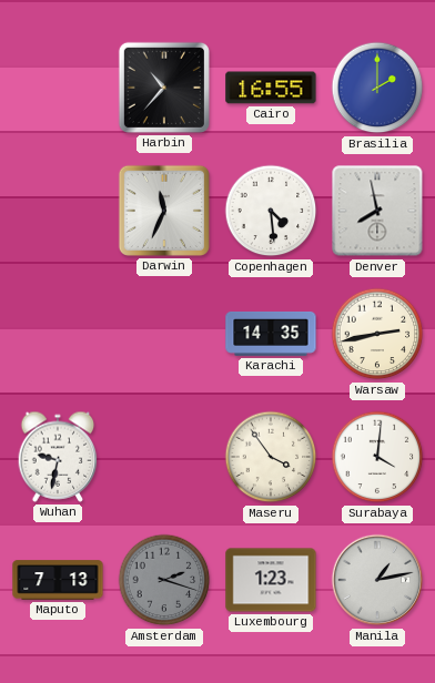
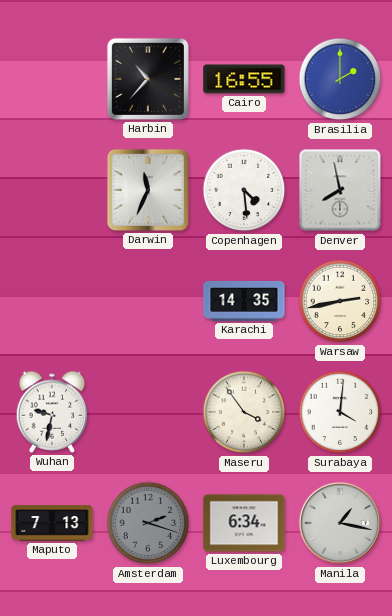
Luxembourg: 1:23 -> 6:34
Manila: 1:13 -> 1:17
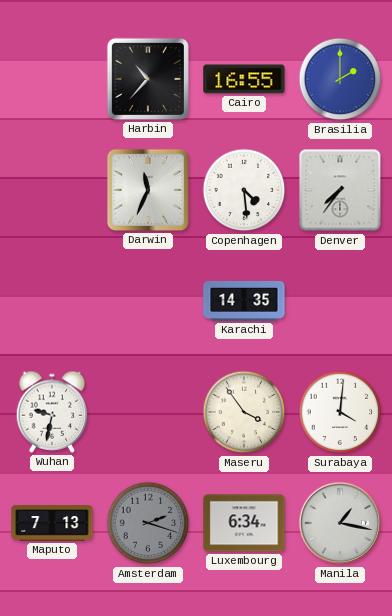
Denver: 7:58 -> 7:36
Warsaw: 2:43 -> none
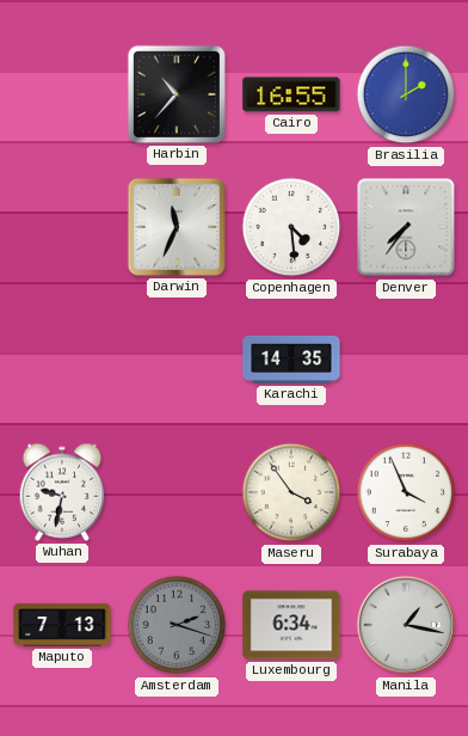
Surabaya: 4:01 -> 3:56
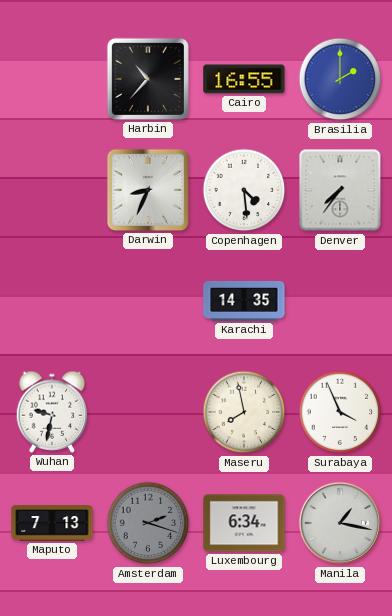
Darwin: 11:34 -> 8:34
Maseru: 3:54 -> 7:58
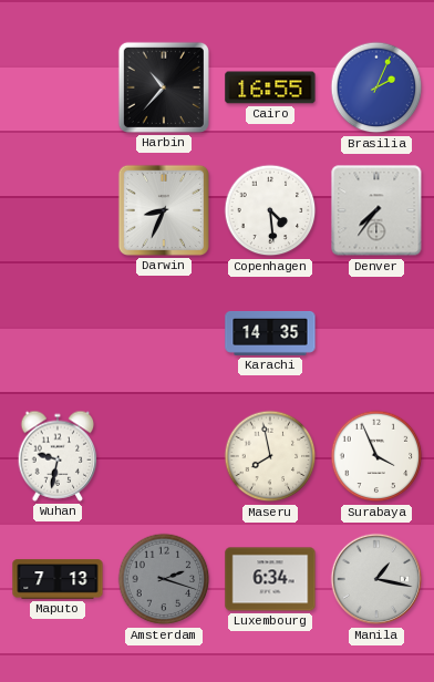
Brasilia: 2:00 -> 2:04
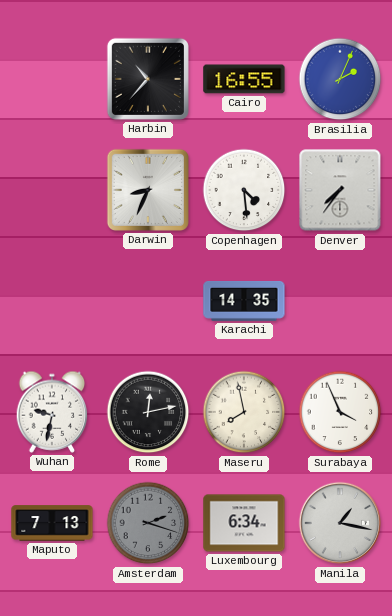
Rome: none -> 12:13
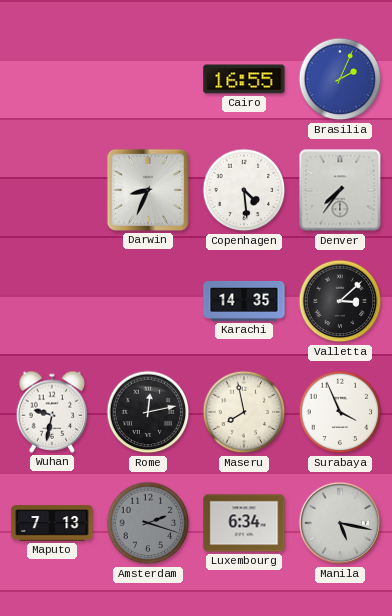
Harbin: 10:37 -> none
Valletta: none -> 3:08
Manila: 1:17 -> 5:17
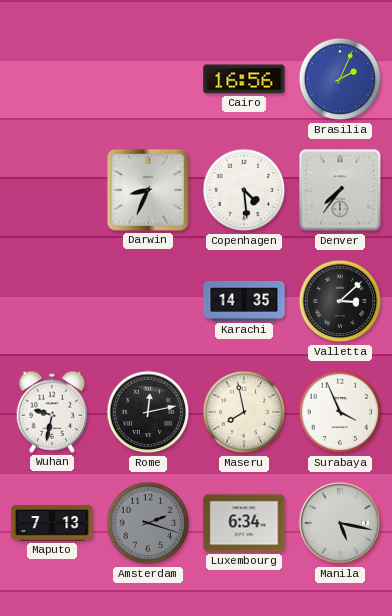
Cairo: 16:55 -> 16:56
